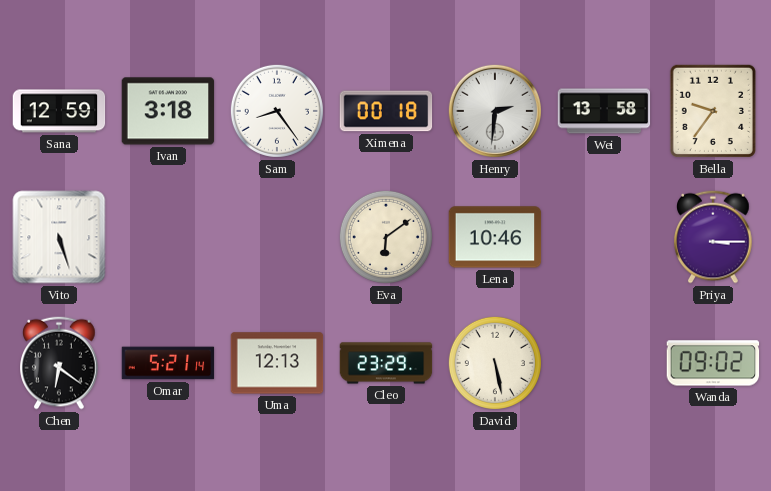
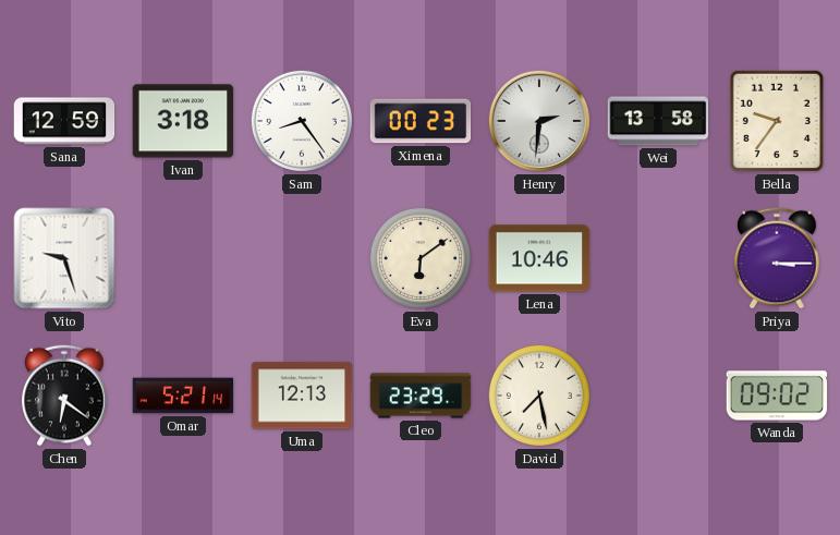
Ximena: 00:18 -> 00:23
Vito: 5:27 -> 9:27
David: 5:28 -> 7:28
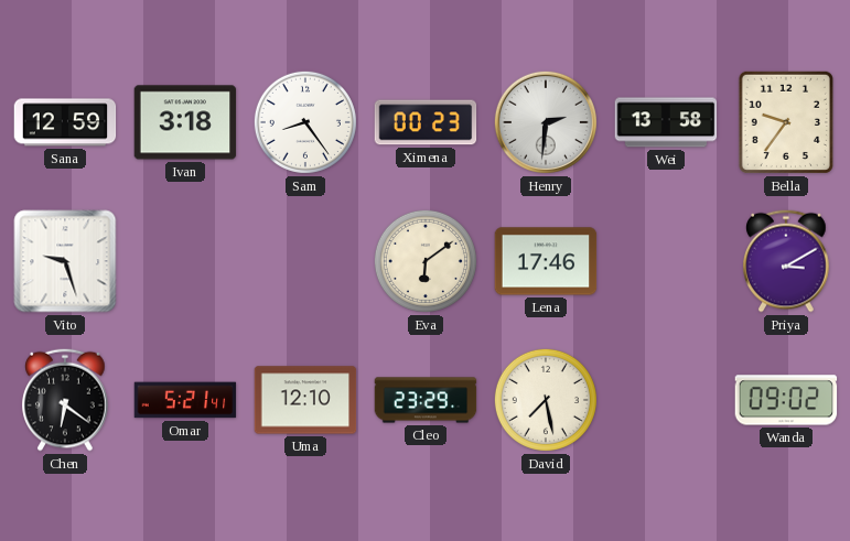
Lena: 10:46 -> 17:46
Priya: 3:15 -> 3:10
Omar: 5:21:14 -> 5:21:41
Uma: 12:13 -> 12:10
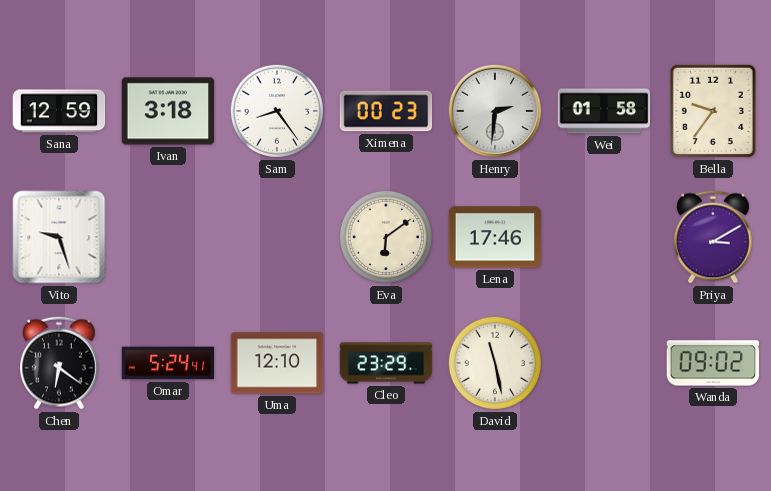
Wei: 13:58 -> 01:58
Omar: 5:21 -> 5:24
David: 7:28 -> 11:28
